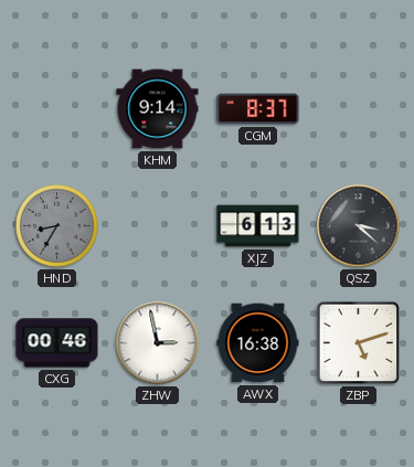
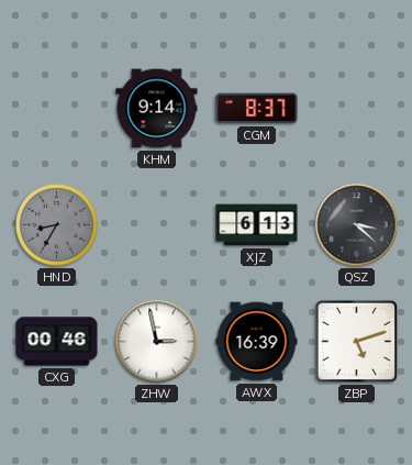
AWX: 16:38 -> 16:39
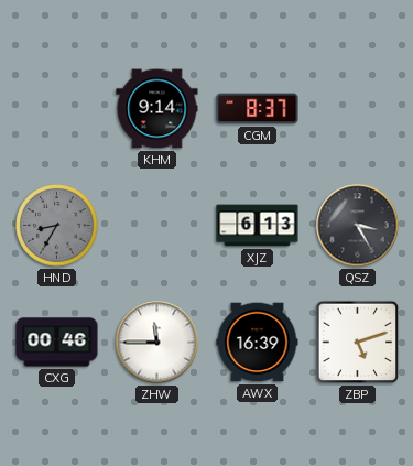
QSZ: 3:22 -> 3:25
ZHW: 2:58 -> 11:45
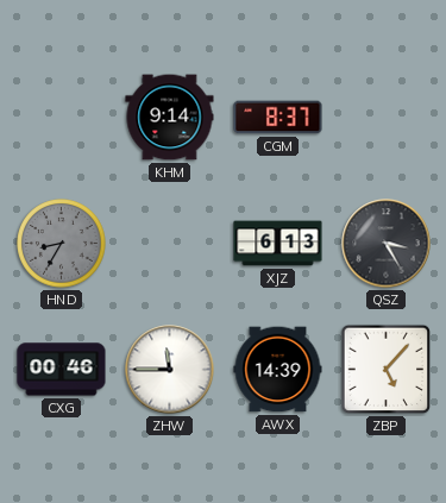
AWX: 16:39 -> 14:39
ZBP: 5:12 -> 5:07
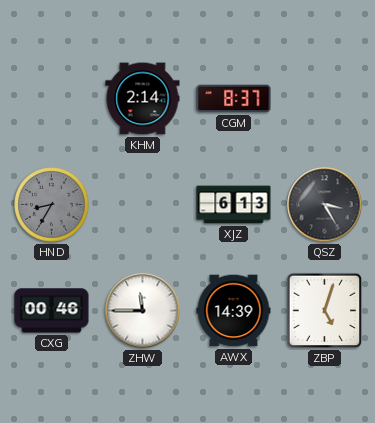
KHM: 9:14 -> 2:14
ZBP: 5:07 -> 5:03
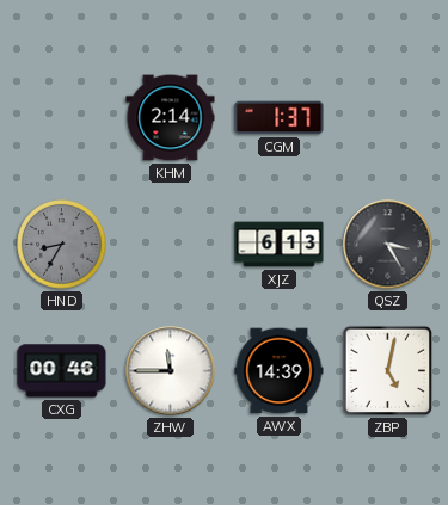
CGM: 8:37 -> 1:37
ZBP: 5:03 -> 5:02
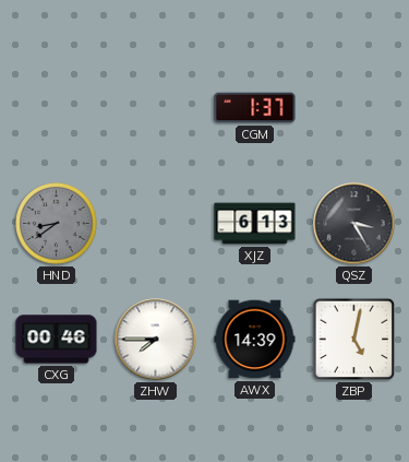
KHM: 2:14 -> none
HND: 8:35 -> 8:39
ZHW: 11:45 -> 7:45
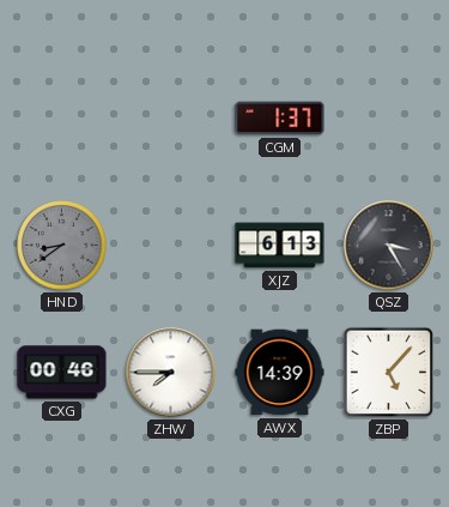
ZBP: 5:02 -> 5:07
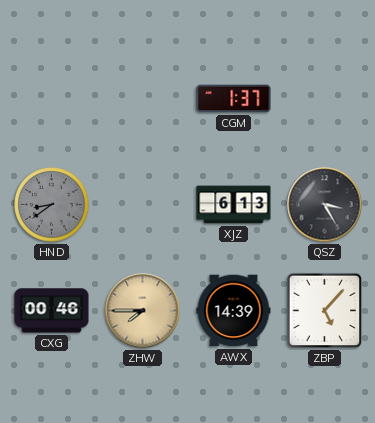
ZHW dial: white -> champagne
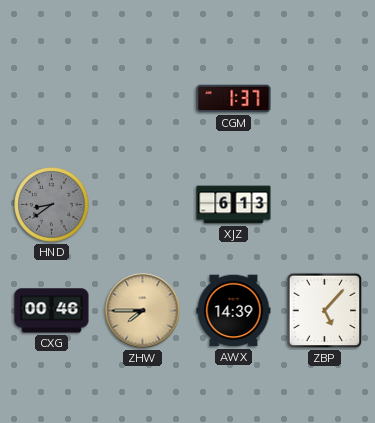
QSZ: 3:25 -> none
